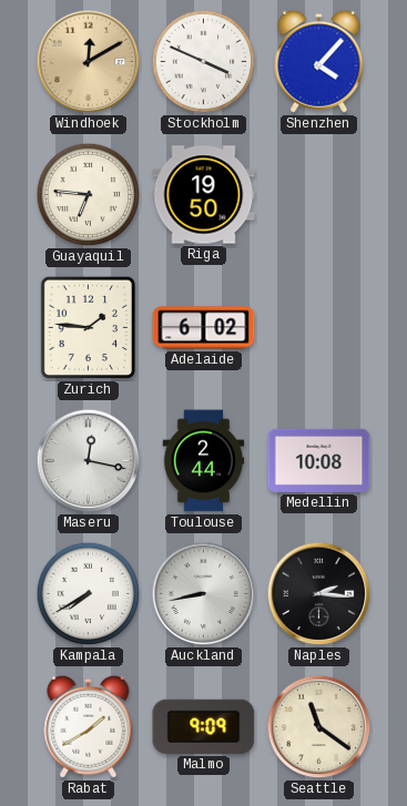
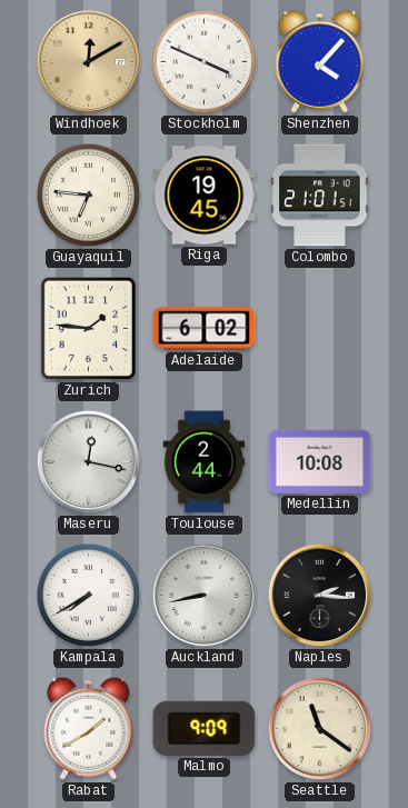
Riga: 19:50 -> 19:45
Colombo: none -> 21:01
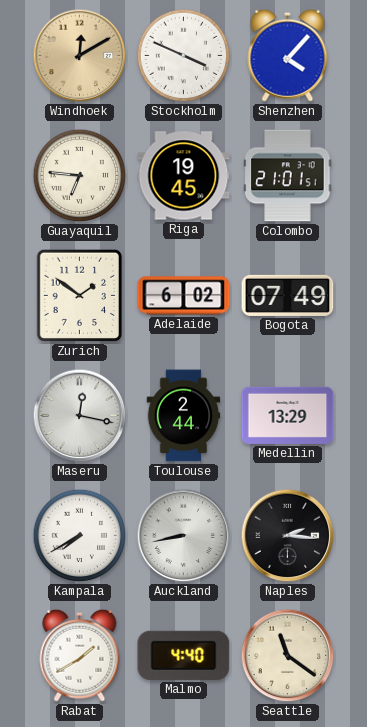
Zurich: 1:46 -> 1:51
Bogota: none -> 07:49
Medellin: 10:08 -> 13:29
Malmo: 9:09 -> 4:40
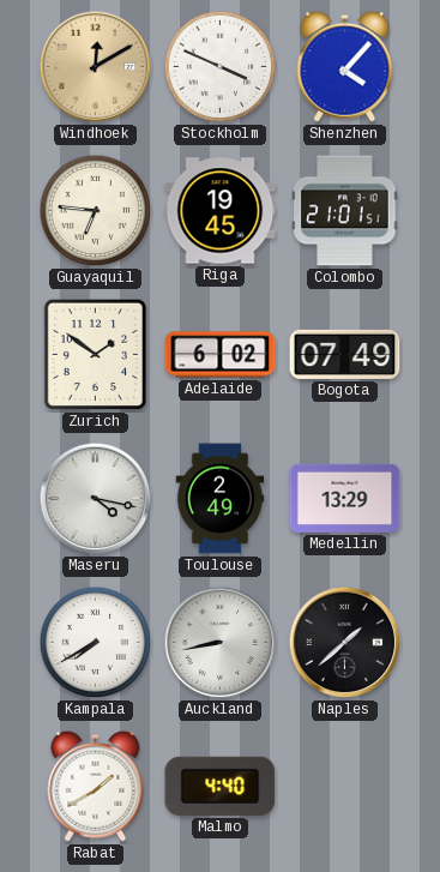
Maseru: 12:17 -> 4:17
Toulouse: 2:44 -> 2:49
Naples: 2:16 -> 1:38
Seattle: 11:21 -> none
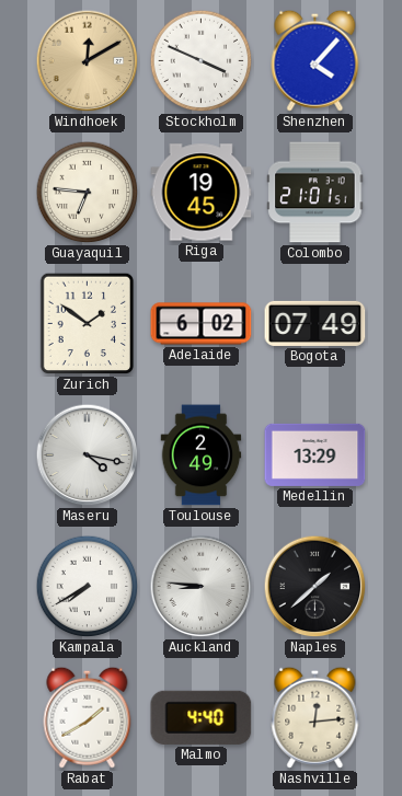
Auckland: 8:43 -> 8:46
Nashville: none -> 12:14
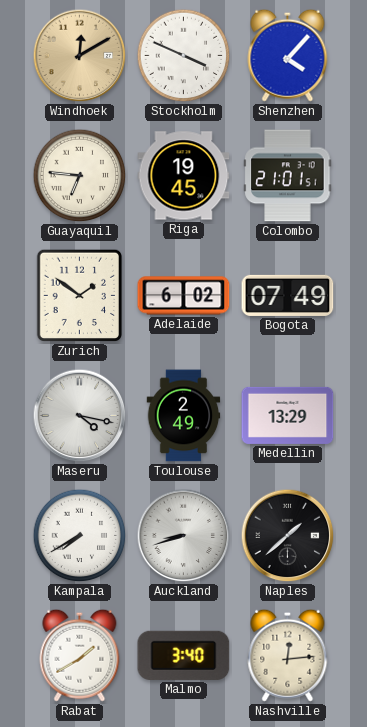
Auckland: 8:46 -> 8:42
Malmo: 4:40 -> 3:40
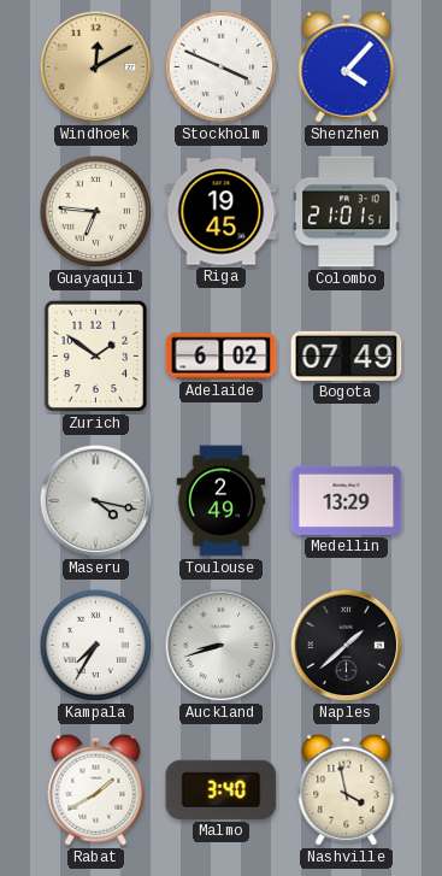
Kampala: 7:40 -> 7:35
Nashville: 12:14 -> 3:58
